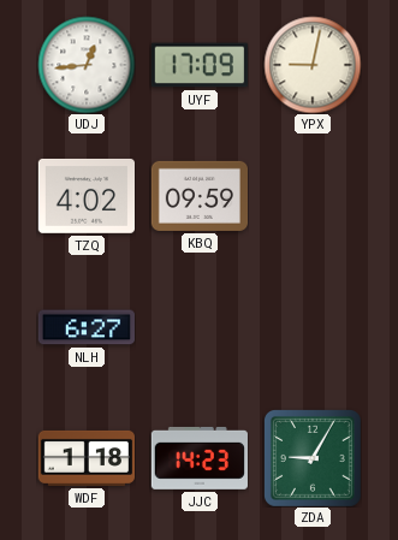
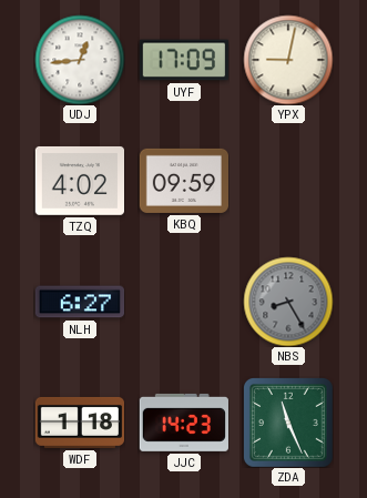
NBS: none -> 8:25
ZDA: 9:05 -> 11:26
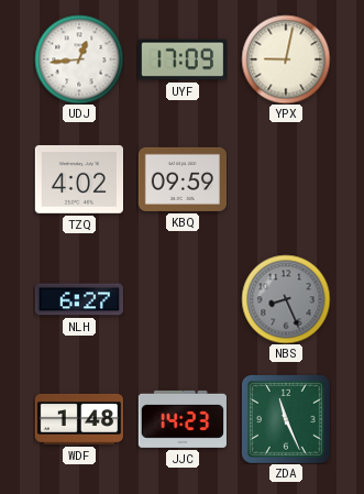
NBS: 8:25 -> 8:26
WDF: 1:18 -> 1:48
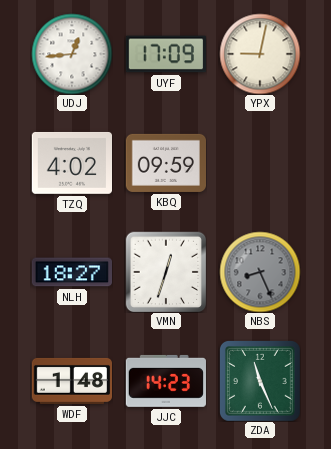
NLH: 6:27 -> 18:27
VMN: none -> 12:33
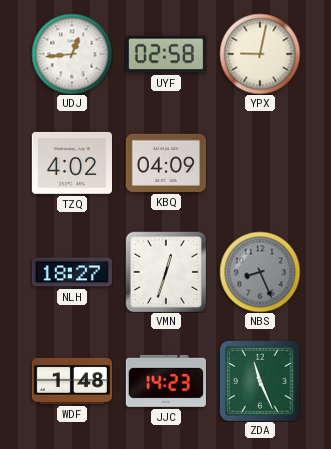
UYF: 17:09 -> 02:58
KBQ: 09:59 -> 04:09
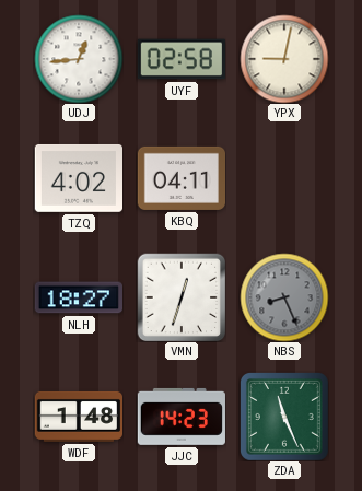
KBQ: 04:09 -> 04:11
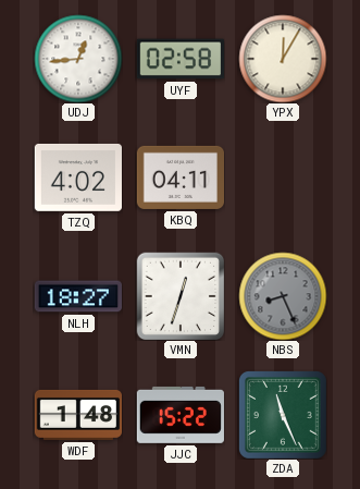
YPX: 9:02 -> 12:05
JJC: 14:23 -> 15:22
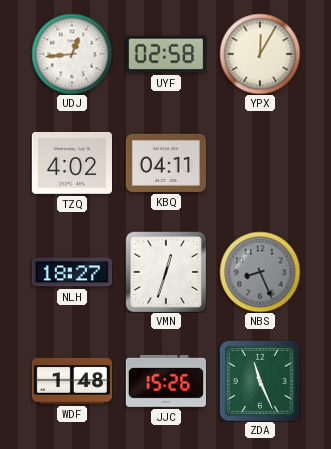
JJC: 15:22 -> 15:26
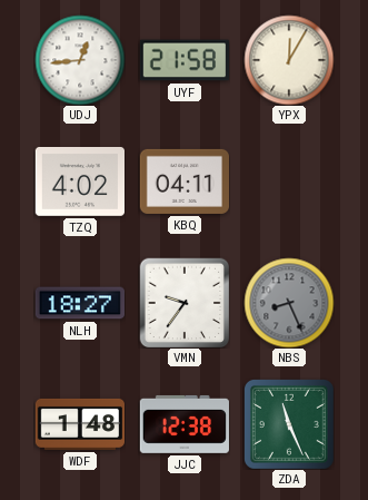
UYF: 02:58 -> 21:58
VMN: 12:33 -> 9:36
JJC: 15:26 -> 12:38
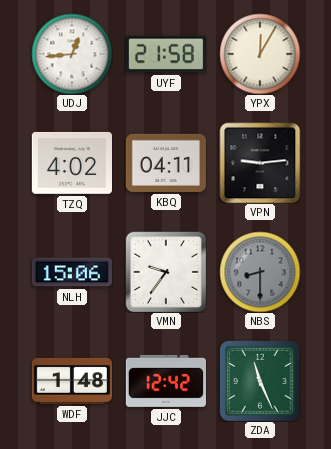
VPN: none -> 9:14
NLH: 18:27 -> 15:06
NBS: 8:26 -> 8:30
JJC: 12:38 -> 12:42
